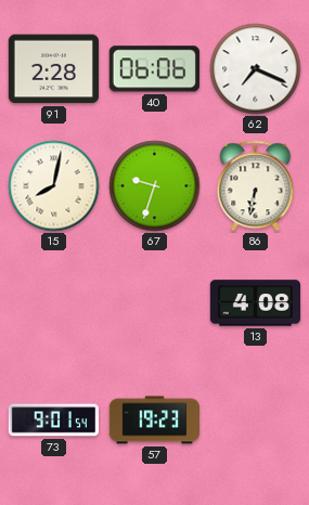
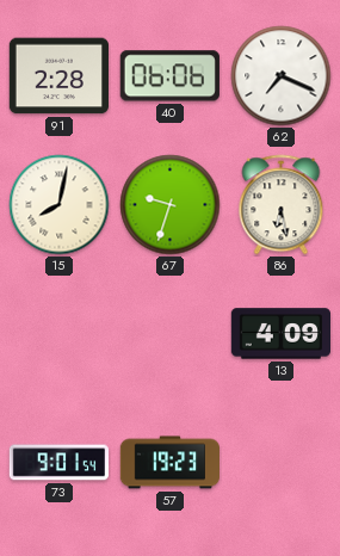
86: 6:32 -> 6:28
13: 4:08 -> 4:09
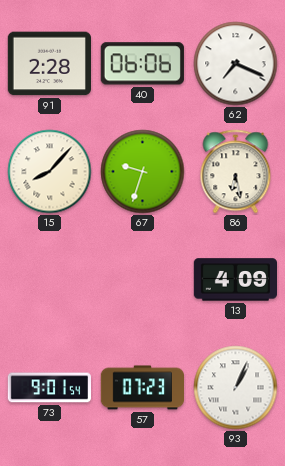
15: 8:02 -> 8:07
57: 19:23 -> 07:23
93: none -> 1:04
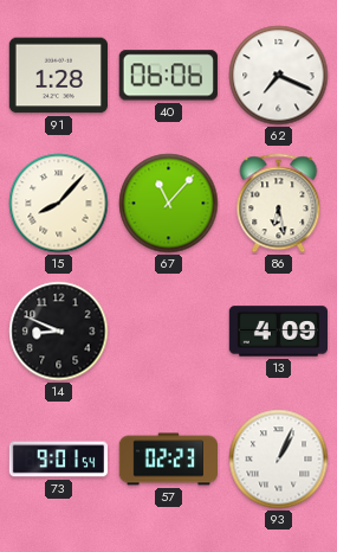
91: 2:28 -> 1:28
67: 9:33 -> 11:07
14: none -> 8:49
57: 07:23 -> 02:23
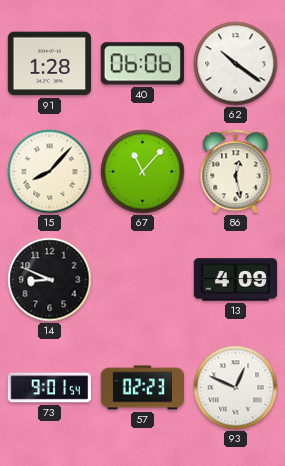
62: 7:19 -> 10:21
86: 6:28 -> 12:28
93: 1:04 -> 12:49
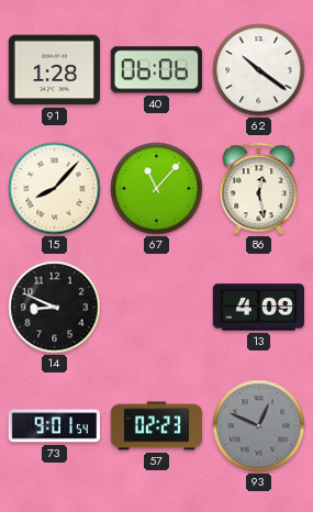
93 dial: white -> grey
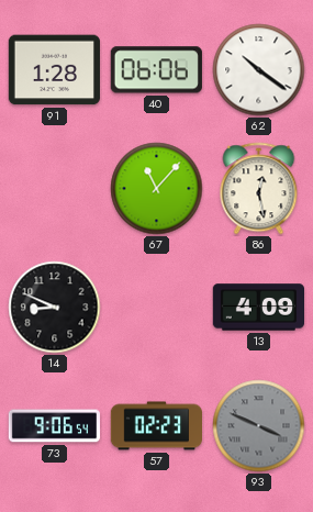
15: 8:07 -> none
73: 9:01 -> 9:06
93: 12:49 -> 3:49
